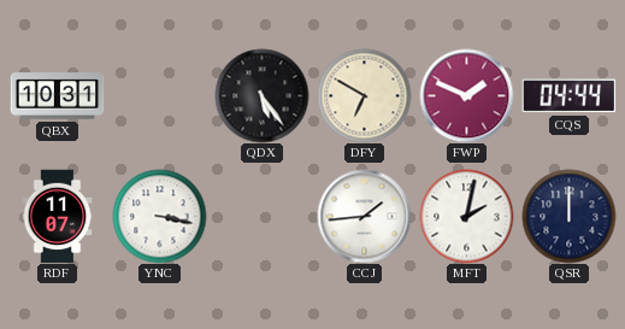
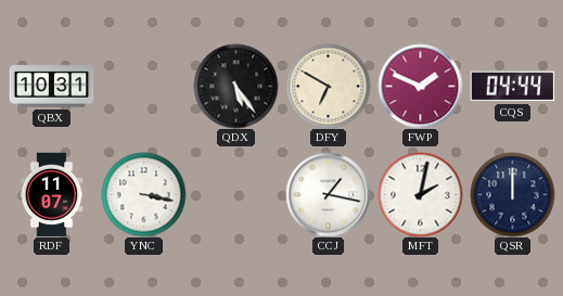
CCJ: 1:44 -> 1:17
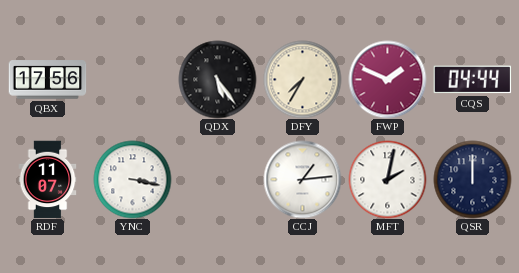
QBX: 10:31 -> 17:56
DFY: 6:50 -> 7:35
CCJ: 1:17 -> 1:14
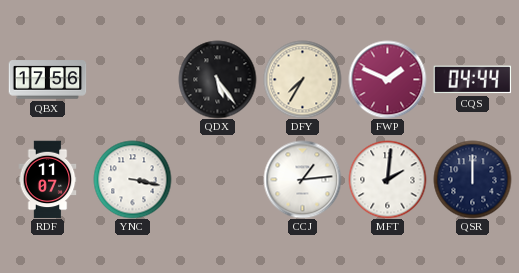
MFT: 2:02 -> 2:01
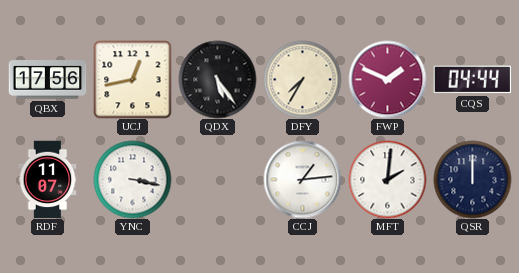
UCJ: none -> 12:43
